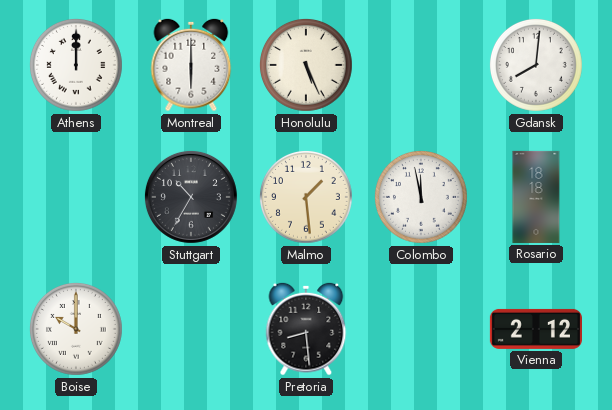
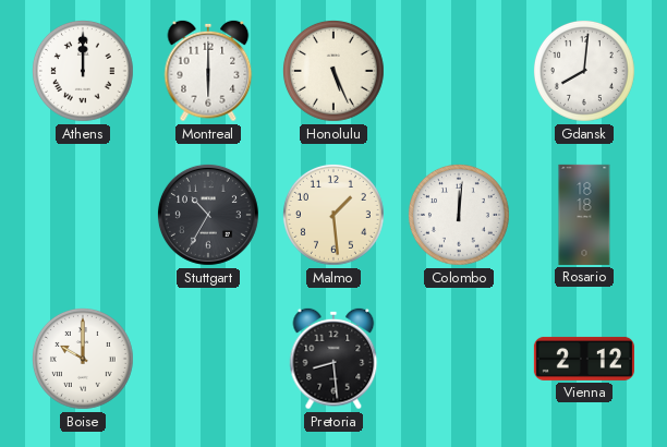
Colombo: 11:58 -> 12:01
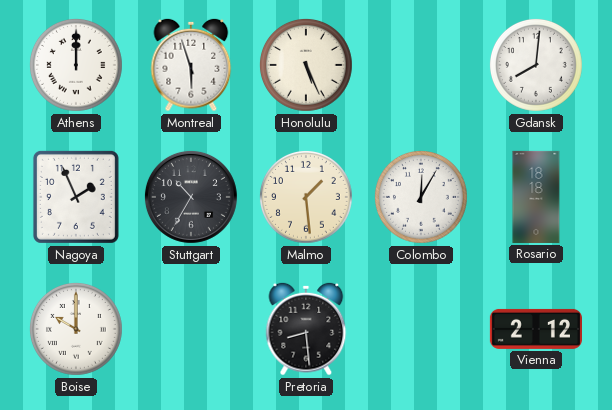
Montreal: 6:00 -> 5:57
Nagoya: none -> 1:56
Colombo: 12:01 -> 12:05
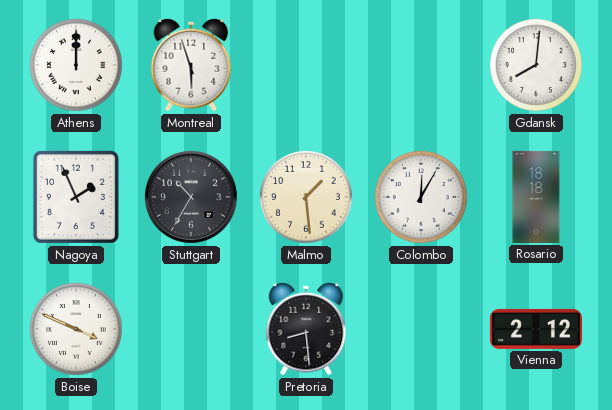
Honolulu: 5:26 -> none
Boise: 10:00 -> 3:49
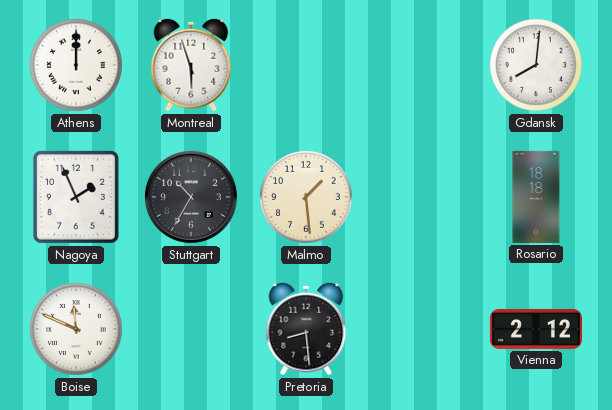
Colombo: 12:05 -> none
Boise: 3:49 -> 11:49
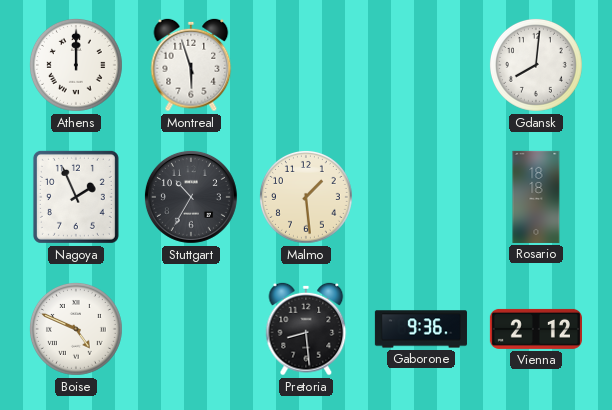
Boise: 11:49 -> 4:49
Gaborone: none -> 9:36
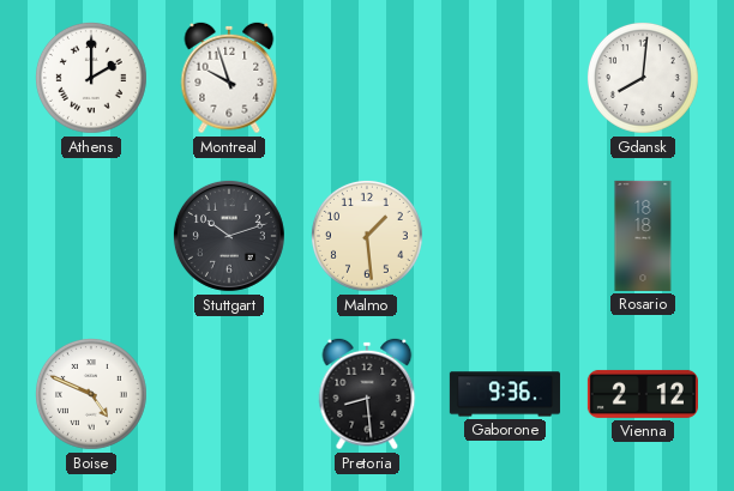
Athens: 12:00 -> 2:00
Montreal: 5:57 -> 9:57
Nagoya: 1:56 -> none
Stuttgart: 10:35 -> 10:12
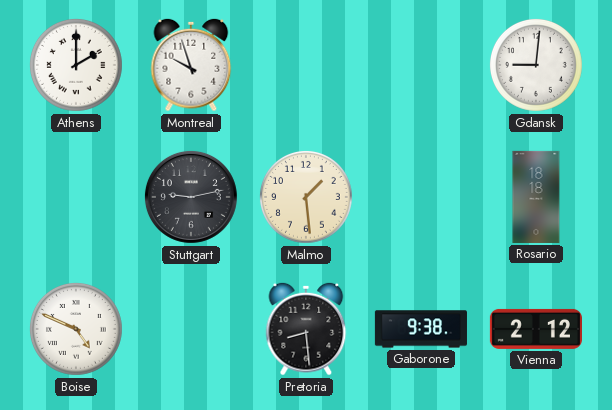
Gdansk: 8:01 -> 9:01
Stuttgart: 10:12 -> 9:13
Gaborone: 9:36 -> 9:38
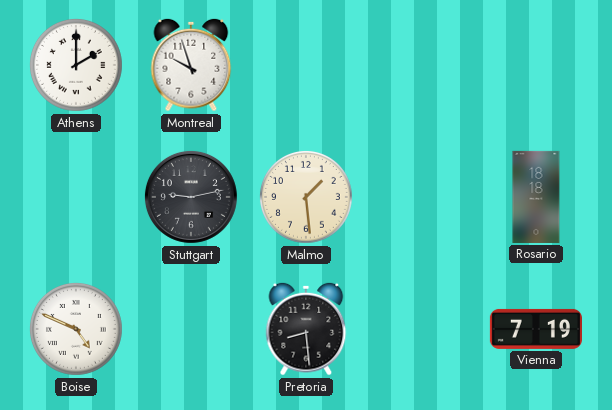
Gdansk: 9:01 -> none
Gaborone: 9:38 -> none
Vienna: 2:12 -> 7:19
